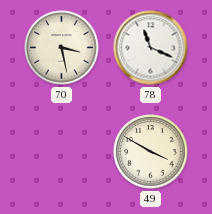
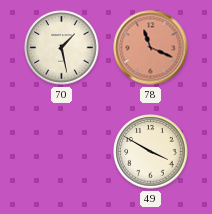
70: 3:28 -> 1:28
78 dial: white -> salmon
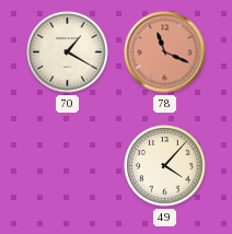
70: 1:28 -> 1:20
49: 3:50 -> 4:07
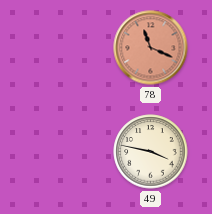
70: 1:20 -> none
49: 4:07 -> 3:47
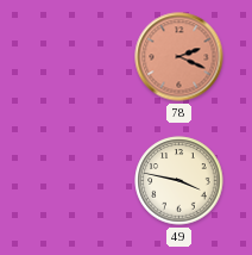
78: 11:19 -> 2:19
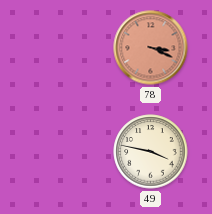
78: 2:19 -> 3:19
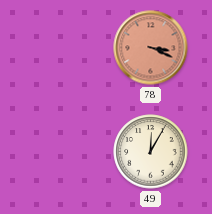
49: 3:47 -> 12:05
